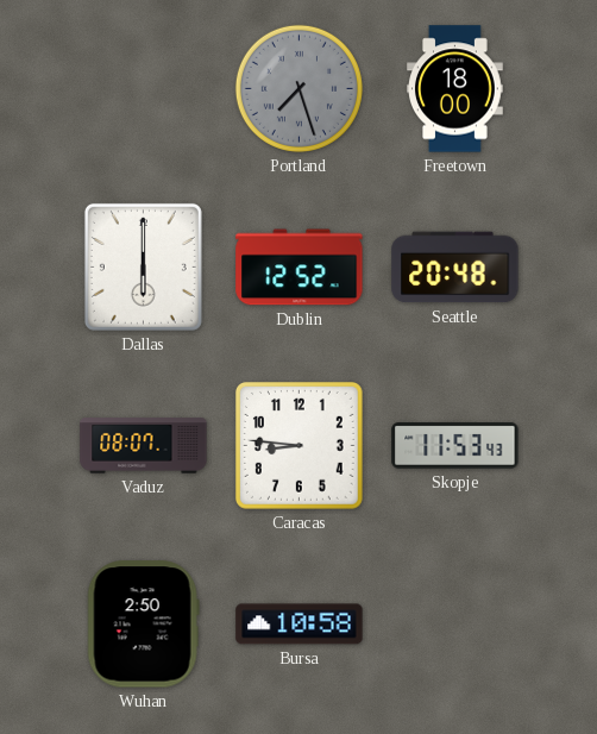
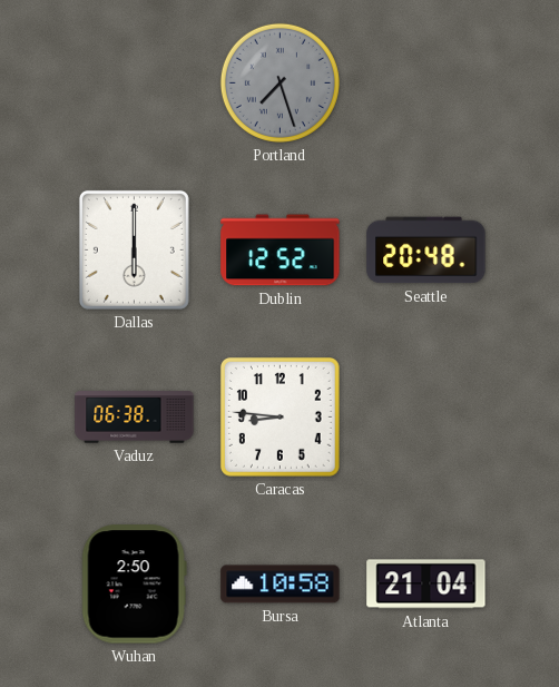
Freetown: 18:00 -> none
Vaduz: 08:07 -> 06:38
Skopje: 11:53 -> none
Atlanta: none -> 21:04
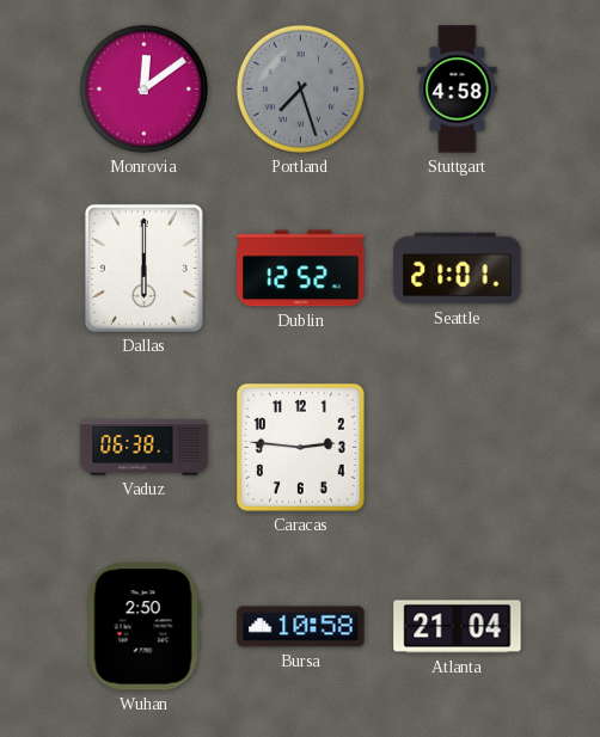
Monrovia: none -> 12:09
Stuttgart: none -> 4:58
Seattle: 20:48 -> 21:01
Caracas: 8:46 -> 2:46
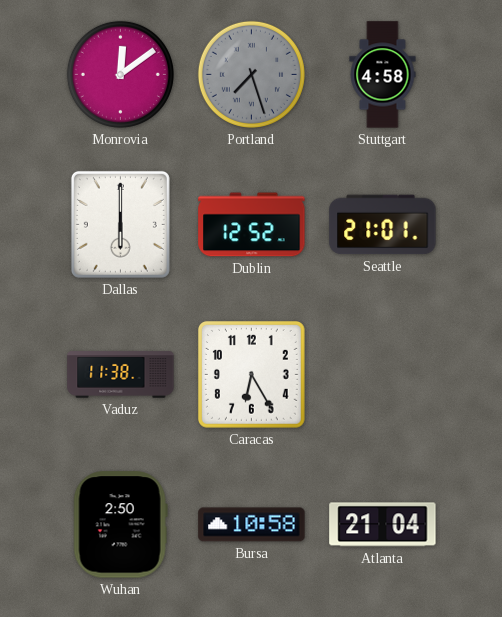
Vaduz: 06:38 -> 11:38
Caracas: 2:46 -> 6:25
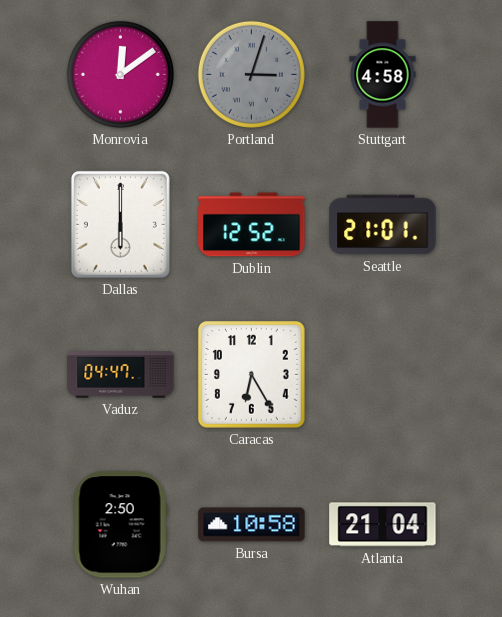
Portland: 7:27 -> 3:03
Vaduz: 11:38 -> 04:47
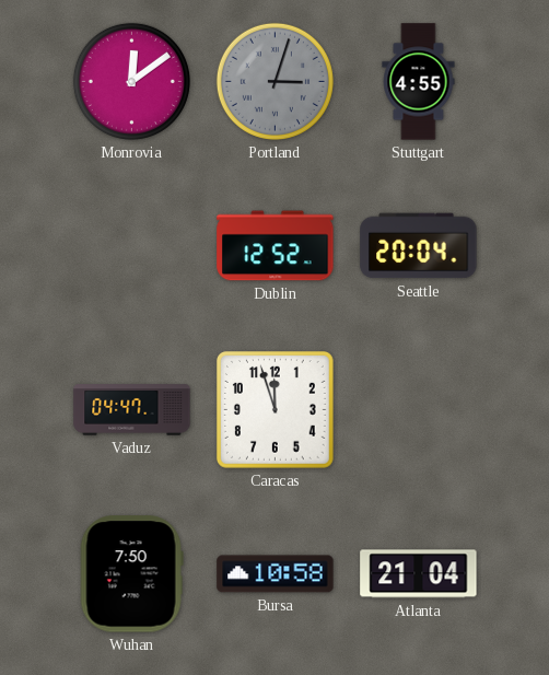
Stuttgart: 4:58 -> 4:55
Dallas: 6:00 -> none
Seattle: 21:01 -> 20:04
Caracas: 6:25 -> 11:57
Wuhan: 2:50 -> 7:50
